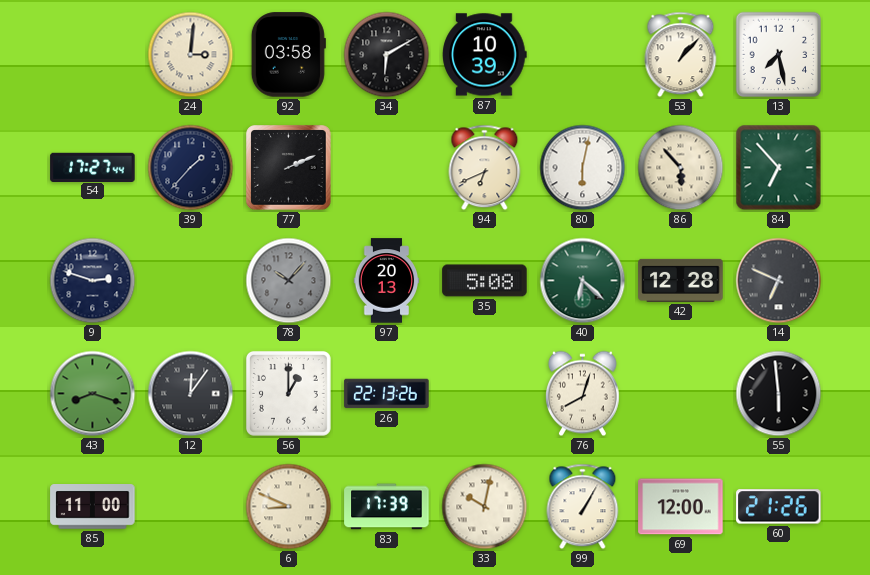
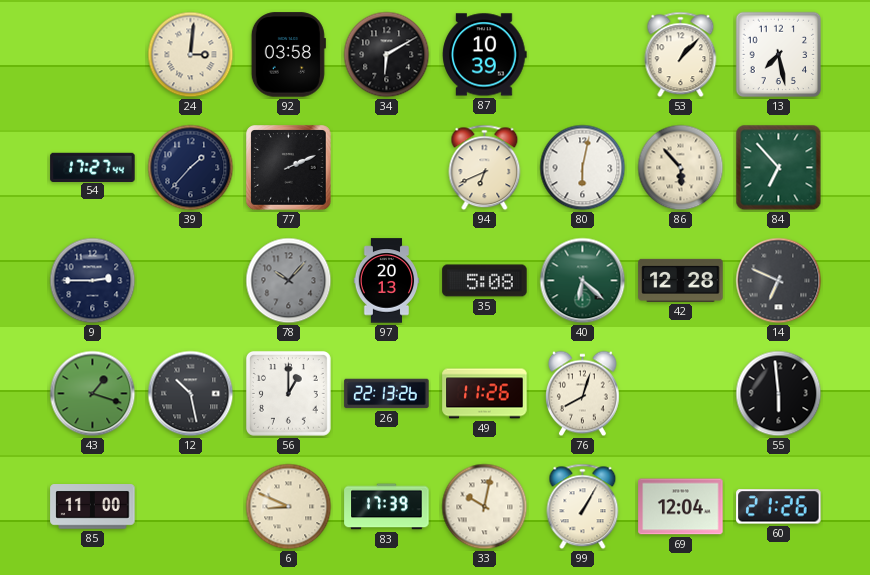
9: 2:48 -> 2:45
43: 8:18 -> 1:18
12: 12:06 -> 10:28
49: none -> 11:26
69: 12:00 -> 12:04
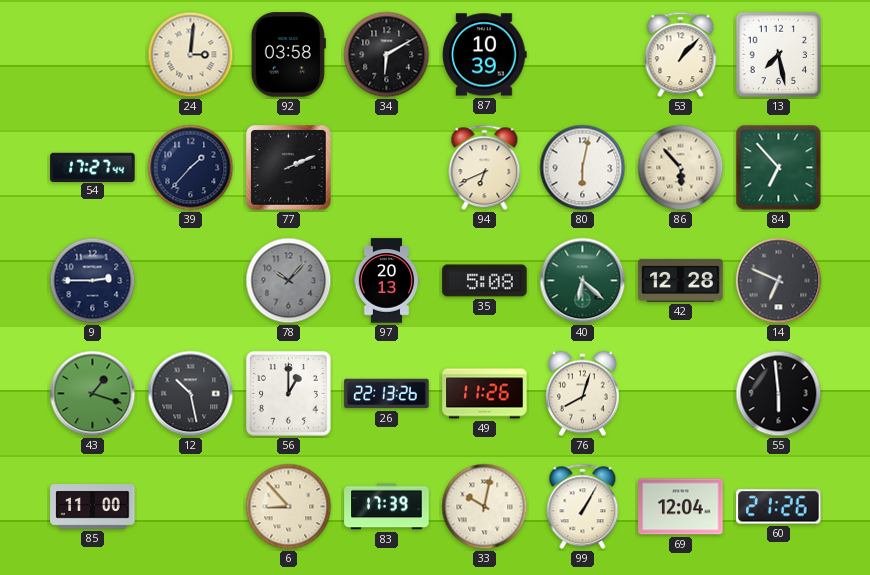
6: 8:49 -> 8:53
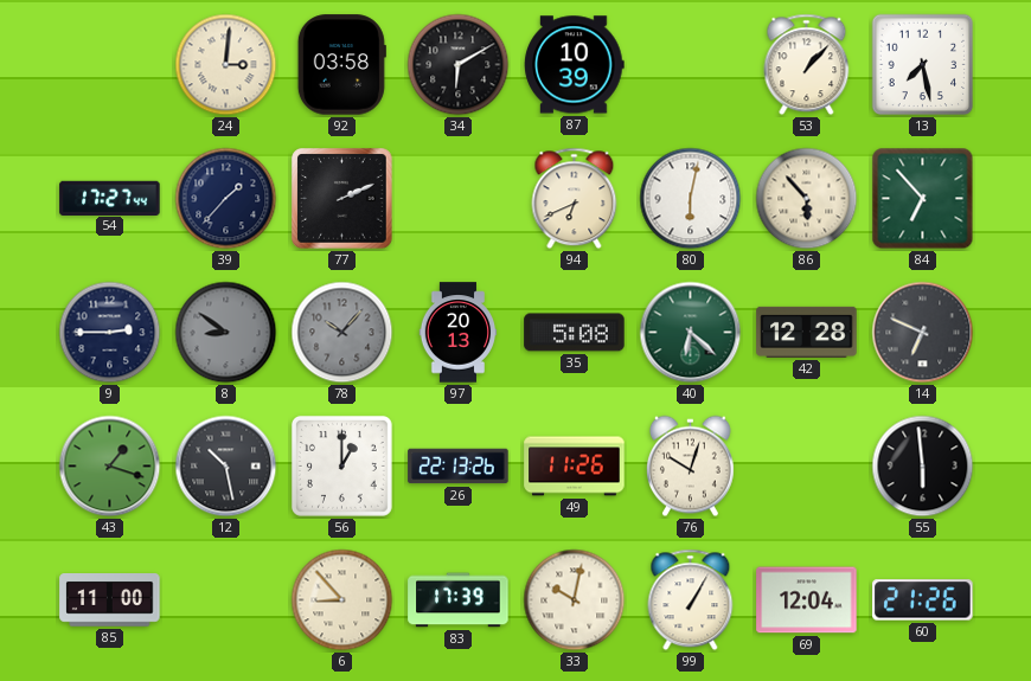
8: none -> 8:51
76: 8:03 -> 10:03
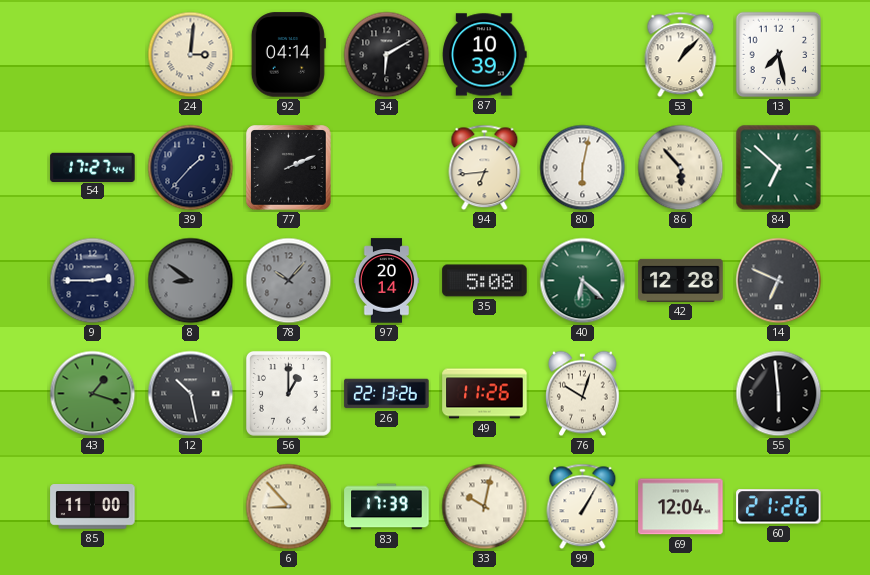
92: 03:58 -> 04:14
94: 6:41 -> 6:44
84: 6:53 -> 6:52
97: 20:13 -> 20:14
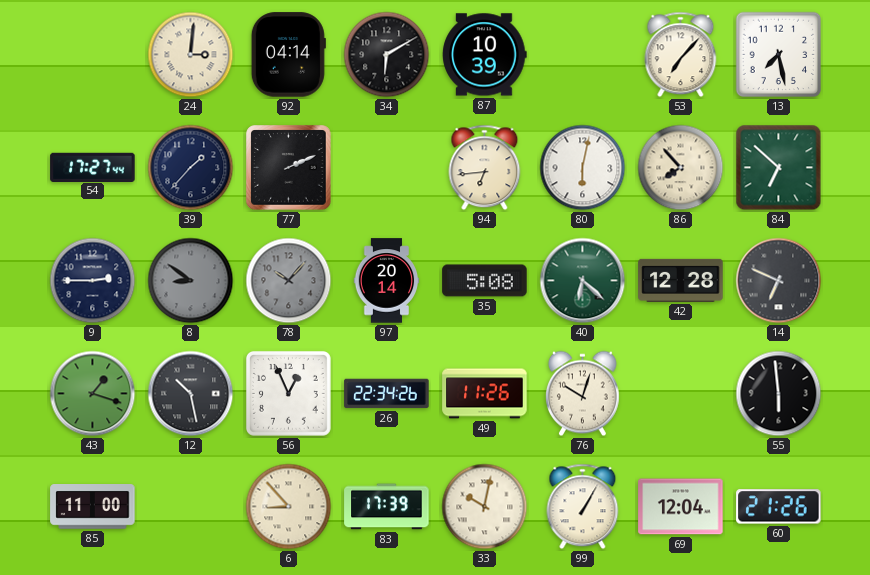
53: 1:07 -> 7:07
86: 5:53 -> 7:53
56: 1:00 -> 12:56
26: 22:13 -> 22:34
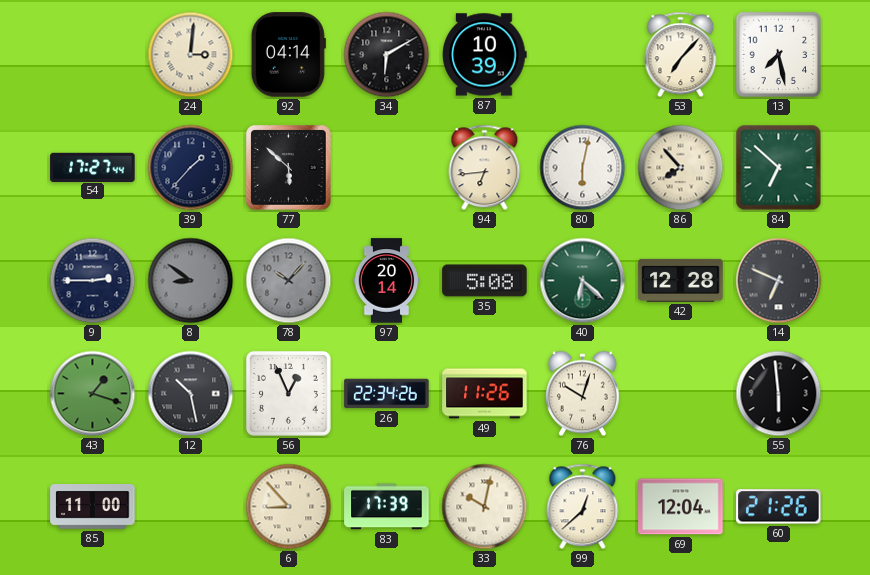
77: 2:11 -> 5:52
99: 1:05 -> 12:38
